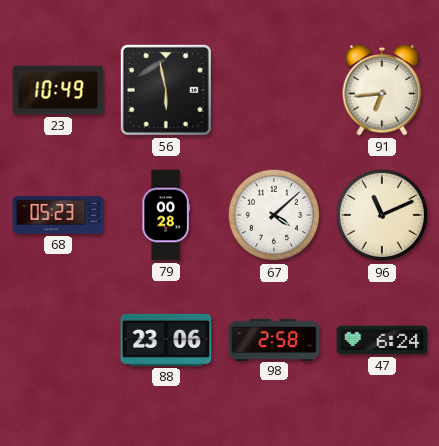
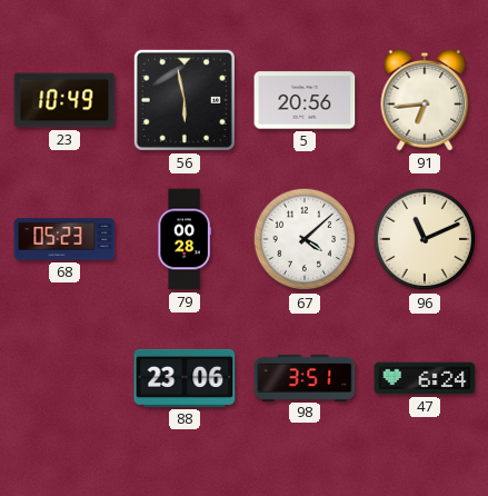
5: none -> 20:56
98: 2:58 -> 3:51
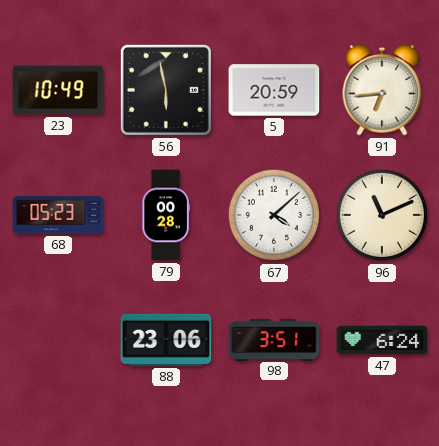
5: 20:56 -> 20:59
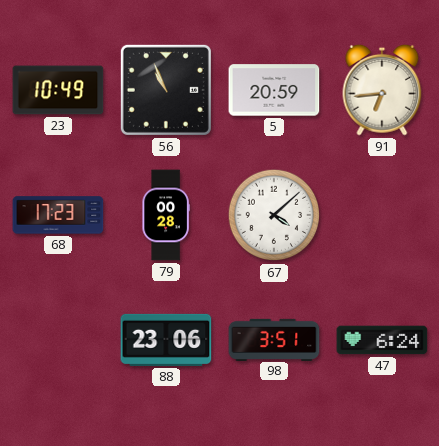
56: 5:58 -> 10:56
68: 05:23 -> 17:23
96: 11:11 -> none
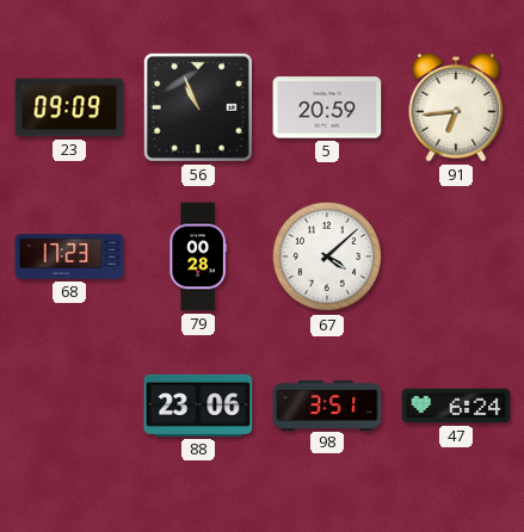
23: 10:49 -> 09:09
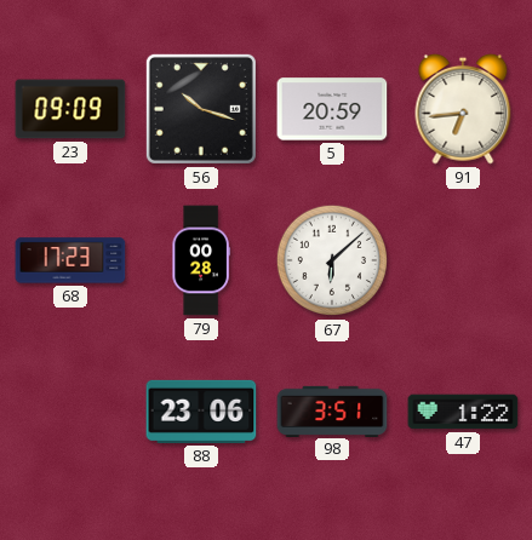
56: 10:56 -> 10:18
67: 4:08 -> 6:08
47: 6:24 -> 1:22
